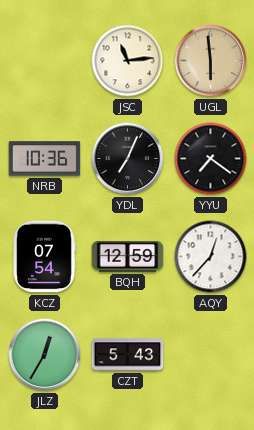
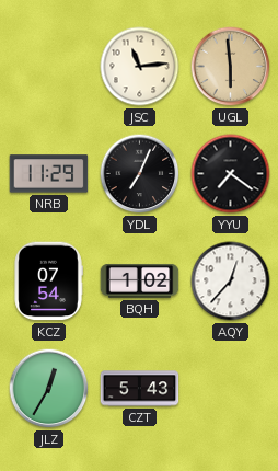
NRB: 10:36 -> 11:29
BQH: 12:59 -> 1:02
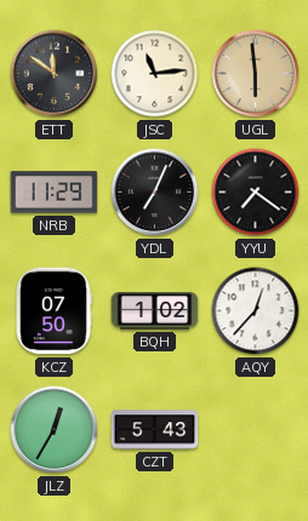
ETT: none -> 11:51
KCZ: 07:54 -> 07:50
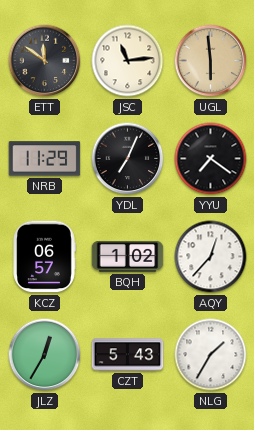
KCZ: 07:50 -> 06:57
NLG: none -> 1:35
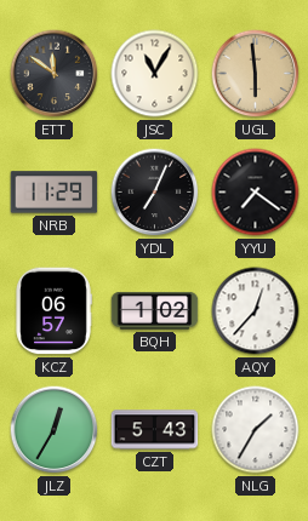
JSC: 11:14 -> 11:05
